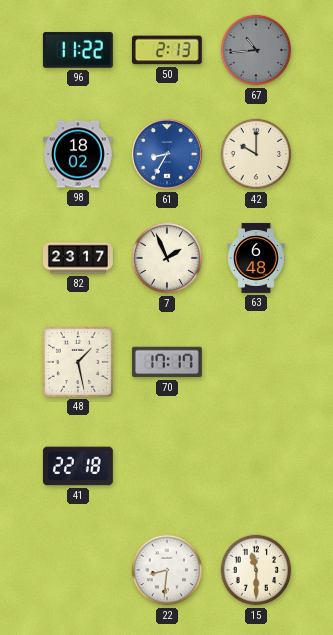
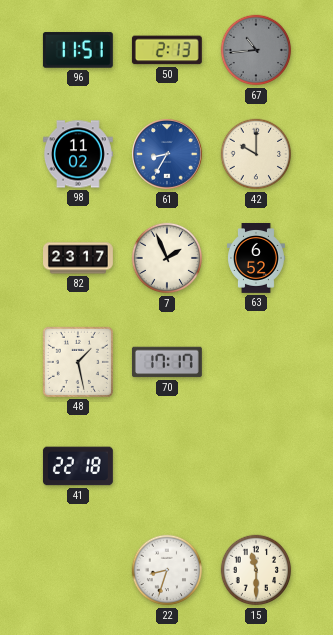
96: 11:22 -> 11:51
98: 18:02 -> 11:02
63: 6:48 -> 6:52
22: 8:31 -> 8:33
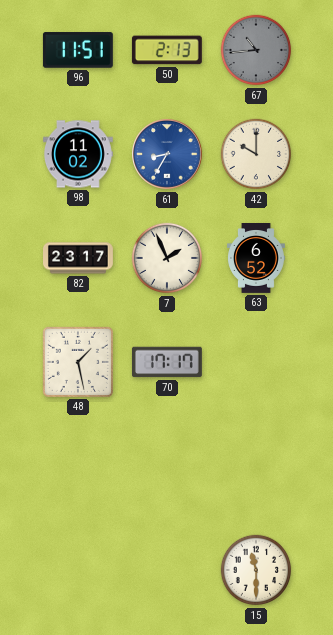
41: 22:18 -> none
22: 8:33 -> none
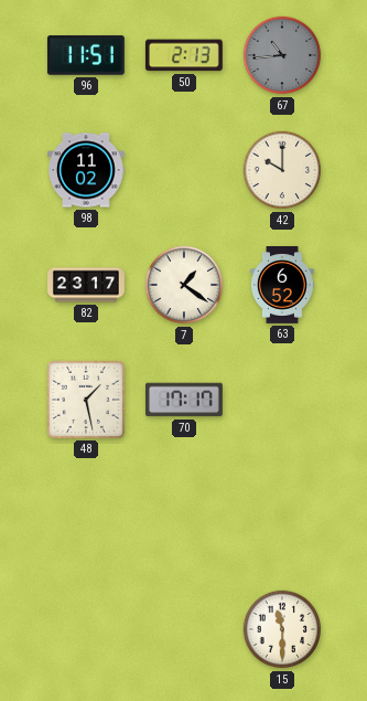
61: 8:35 -> none
7: 1:56 -> 1:21
